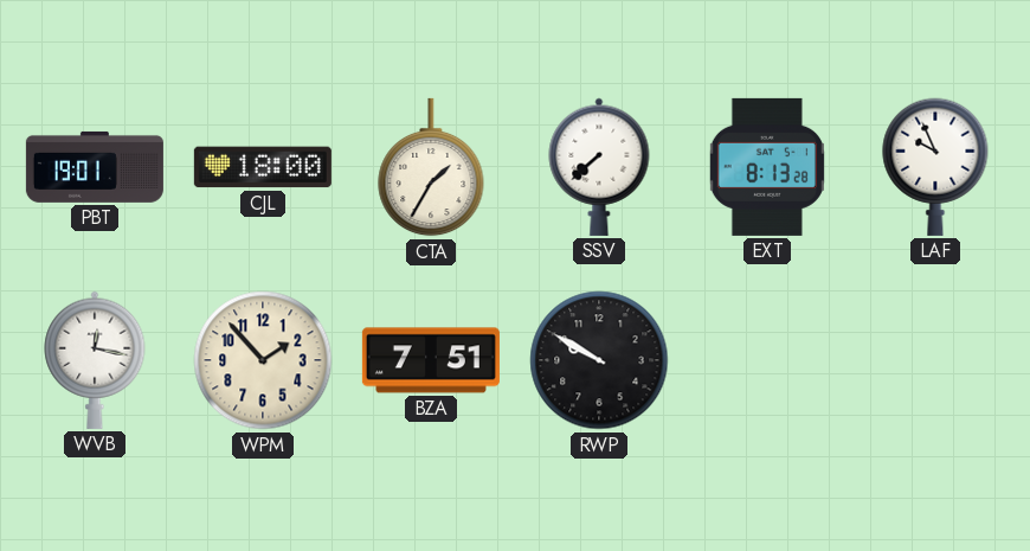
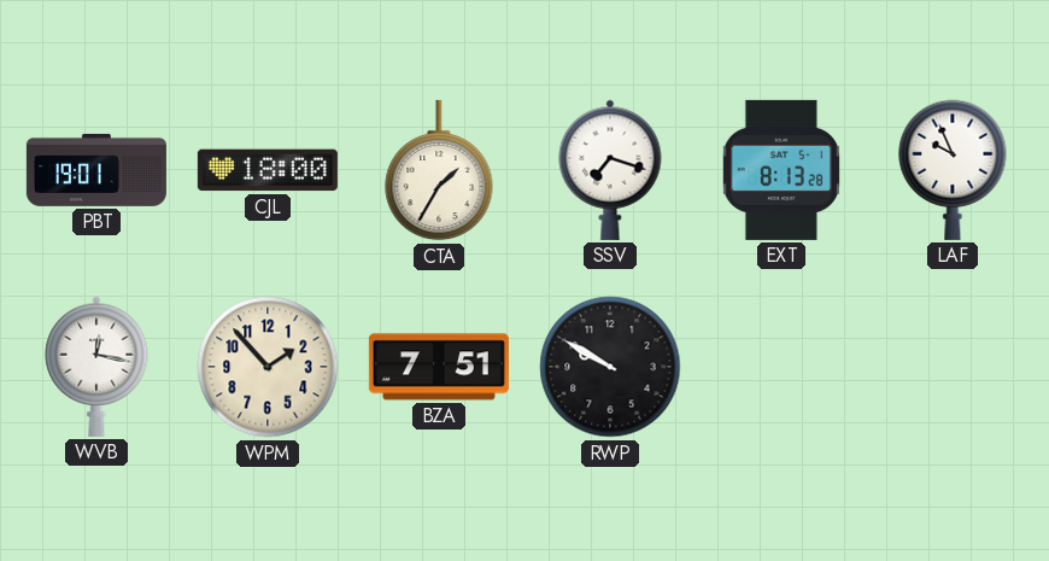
SSV: 7:38 -> 7:18
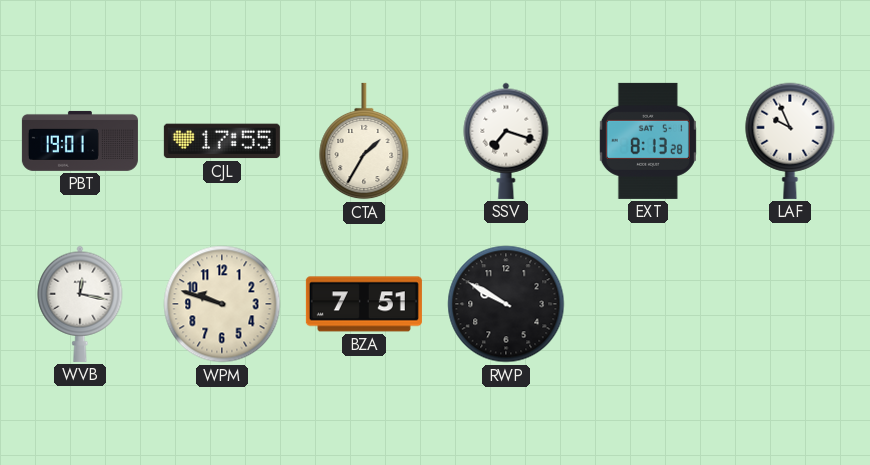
CJL: 18:00 -> 17:55
WPM: 1:53 -> 9:48
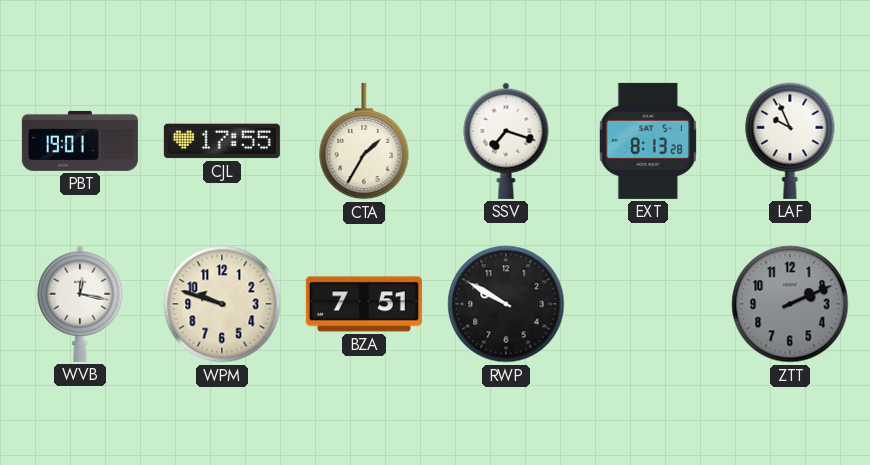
ZTT: none -> 2:11
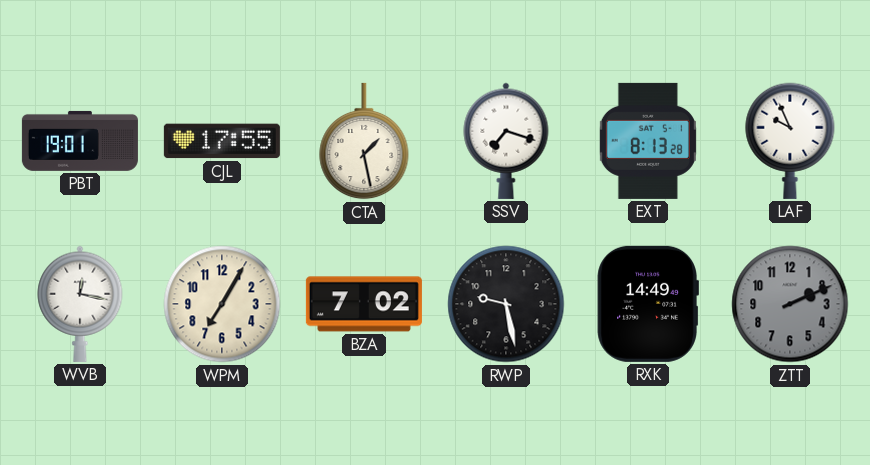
CTA: 1:35 -> 1:28
WPM: 9:48 -> 7:05
BZA: 7:51 -> 7:02
RWP: 9:50 -> 9:28
RXK: none -> 14:49
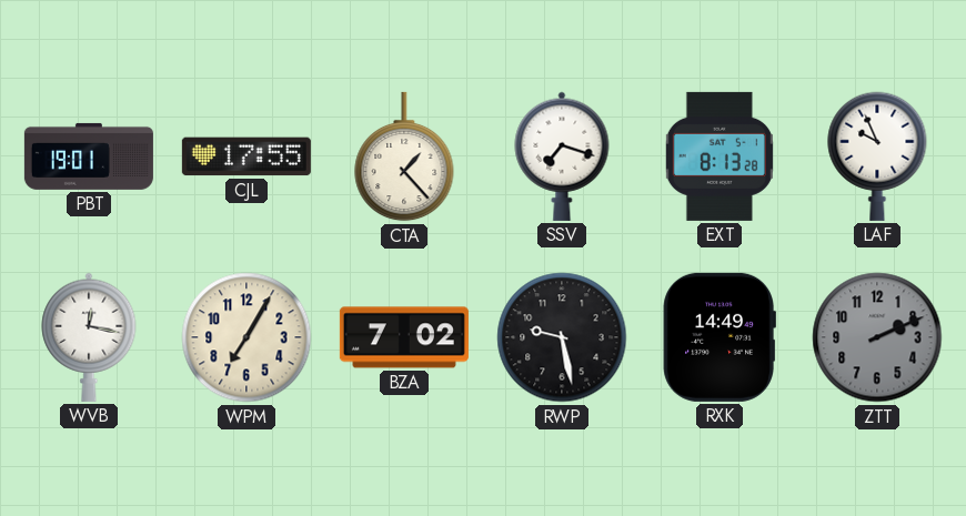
CTA: 1:28 -> 1:23
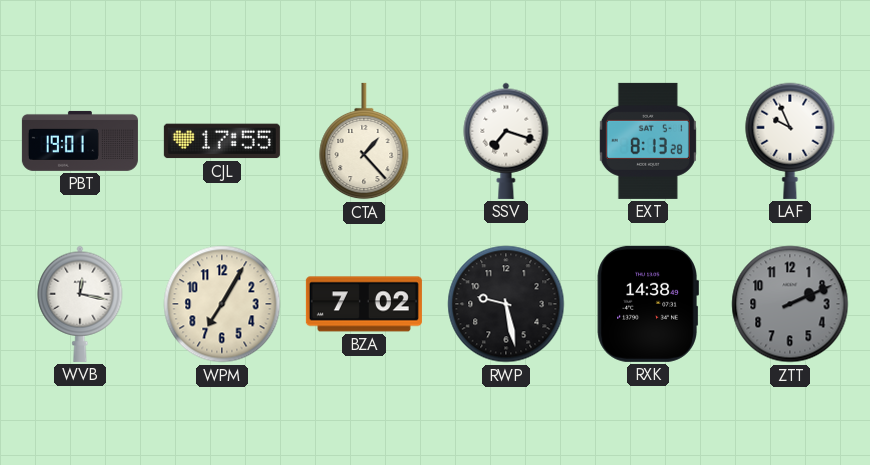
RXK: 14:49 -> 14:38
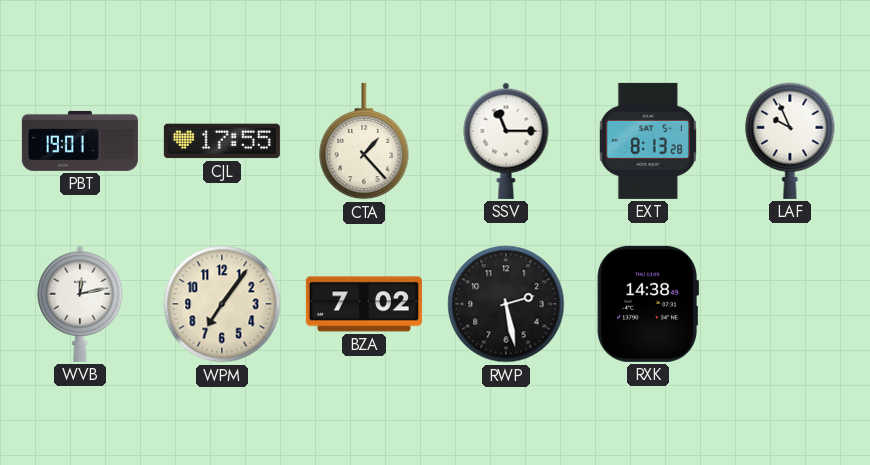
SSV: 7:18 -> 11:15
WVB: 12:17 -> 12:13
WPM: 7:05 -> 7:06
RWP: 9:28 -> 2:28
ZTT: 2:11 -> none
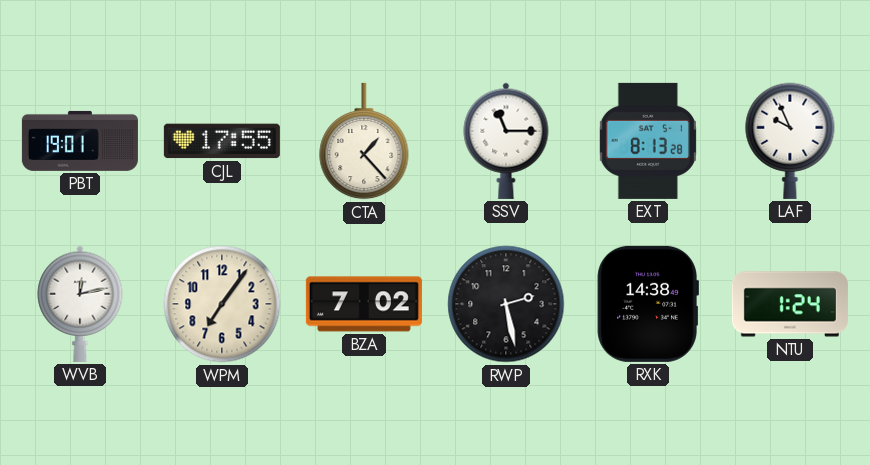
NTU: none -> 1:24
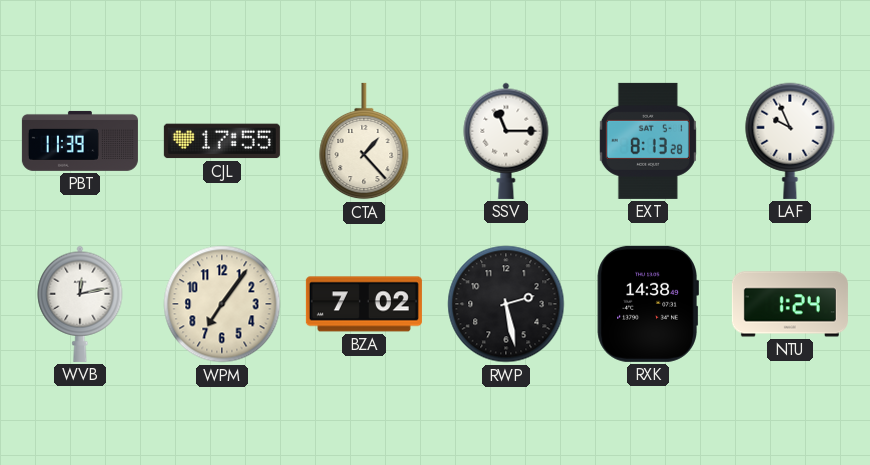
PBT: 19:01 -> 11:39
